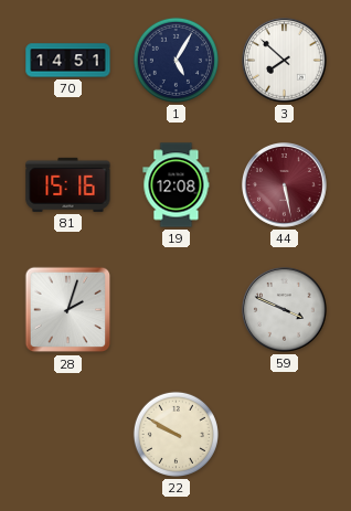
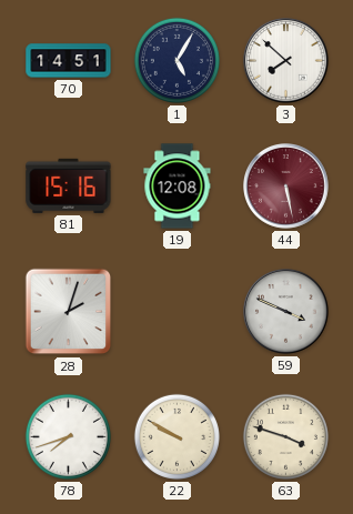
78: none -> 7:42
63: none -> 3:48
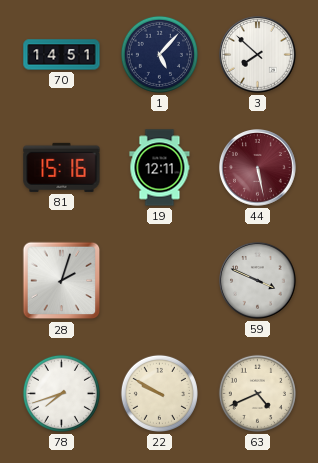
1: 5:05 -> 5:07
19: 12:08 -> 12:11
63: 3:48 -> 4:41
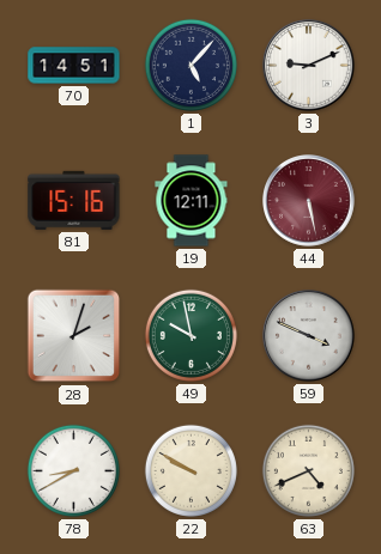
3: 7:52 -> 9:11
49: none -> 9:58
78: 7:42 -> 8:40
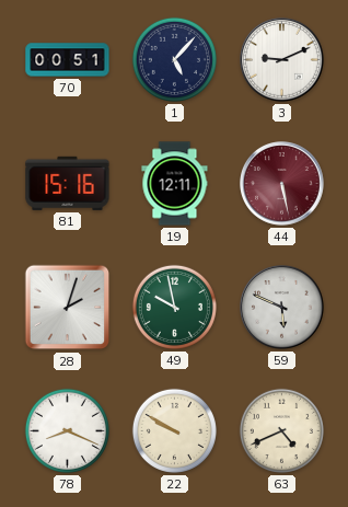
70: 14:51 -> 00:51
59: 3:49 -> 5:49
78: 8:40 -> 8:19
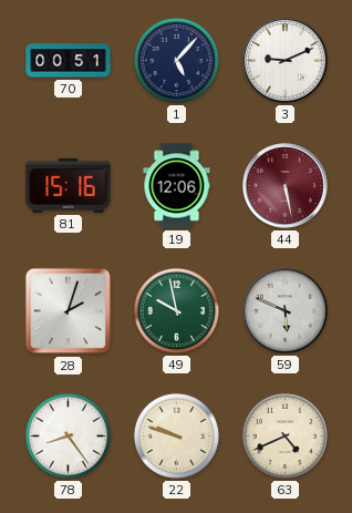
19: 12:11 -> 12:06
78: 8:19 -> 8:24
22: 9:50 -> 9:48
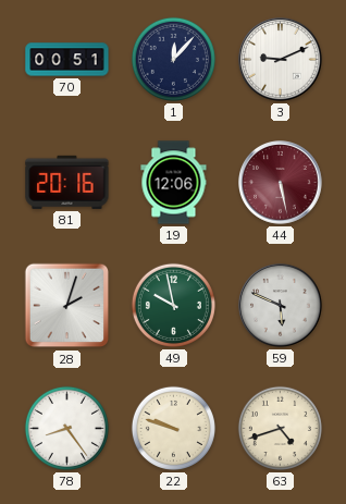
1: 5:07 -> 12:07
81: 15:16 -> 20:16
63: 4:41 -> 4:42
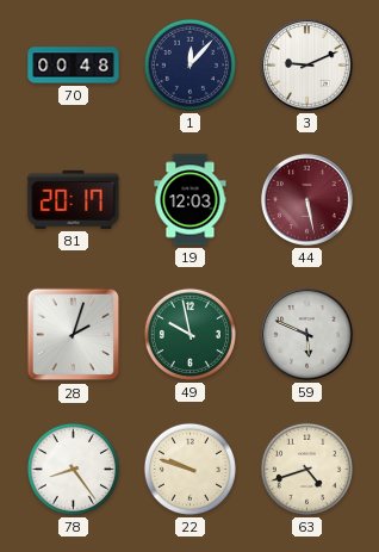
70: 00:51 -> 00:48
81: 20:16 -> 20:17
19: 12:06 -> 12:03
